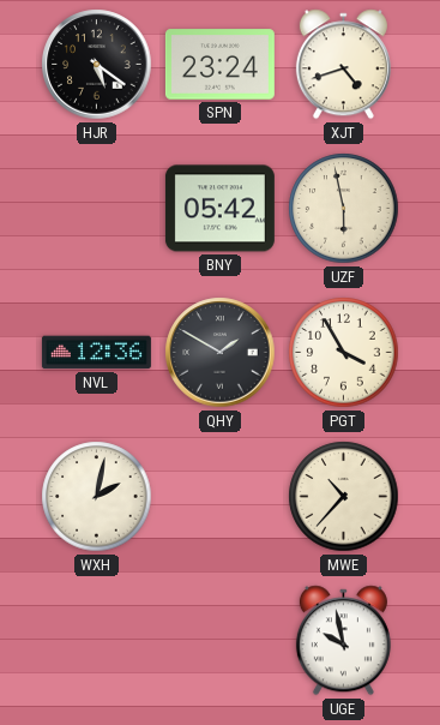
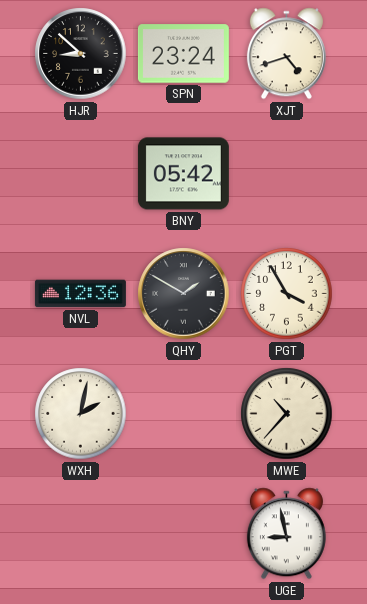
HJR: 5:21 -> 8:52
UZF: 5:58 -> none
UGE: 9:58 -> 8:58
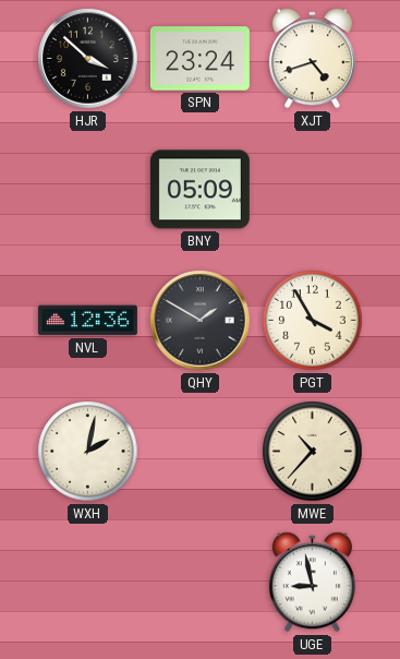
HJR: 8:52 -> 3:52
BNY: 05:42 -> 05:09
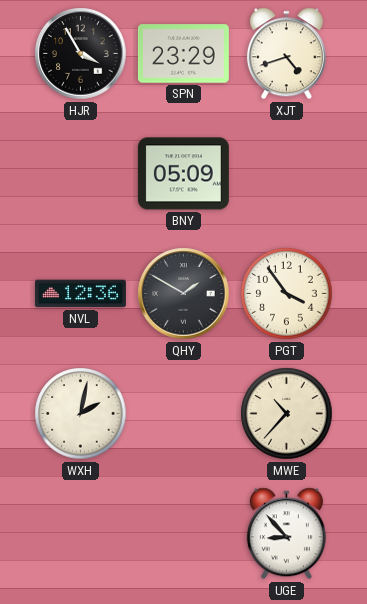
HJR: 3:52 -> 3:55
SPN: 23:24 -> 23:29
PGT: 3:55 -> 3:54
UGE: 8:58 -> 8:53
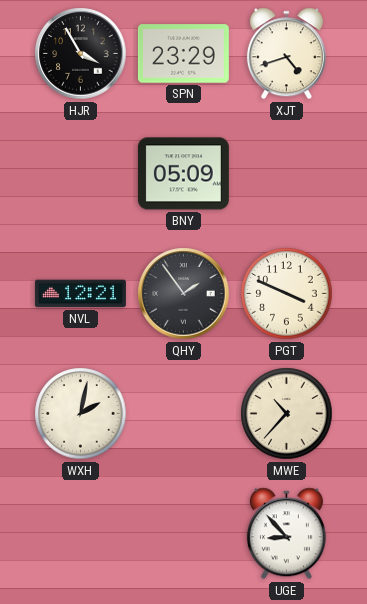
NVL: 12:36 -> 12:21
QHY: 1:50 -> 1:54
PGT: 3:54 -> 3:49
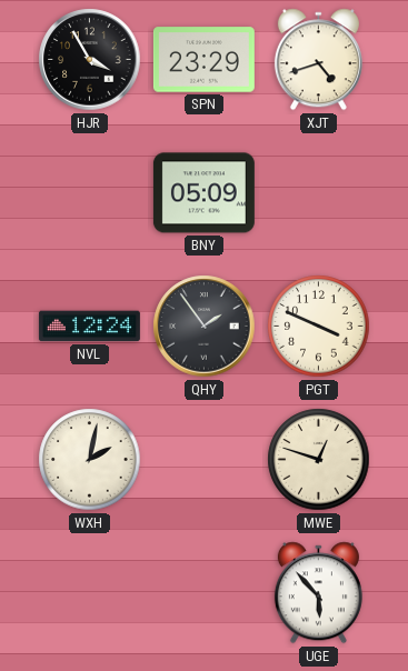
NVL: 12:21 -> 12:24
MWE: 10:37 -> 12:48
UGE: 8:53 -> 5:53
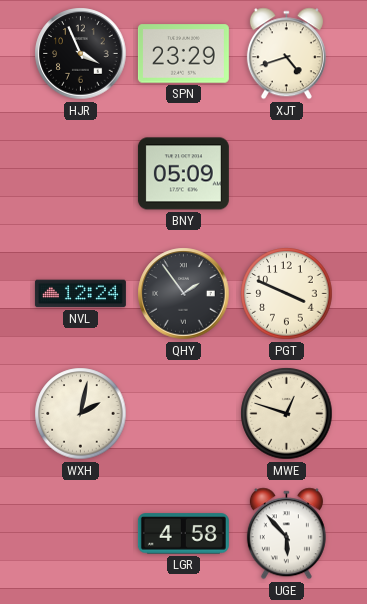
HJR: 3:55 -> 3:56
LGR: none -> 4:58
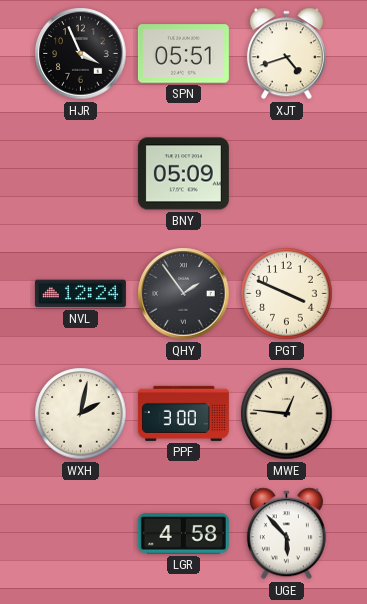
SPN: 23:29 -> 05:51
PPF: none -> 3:00
MWE: 12:48 -> 12:46
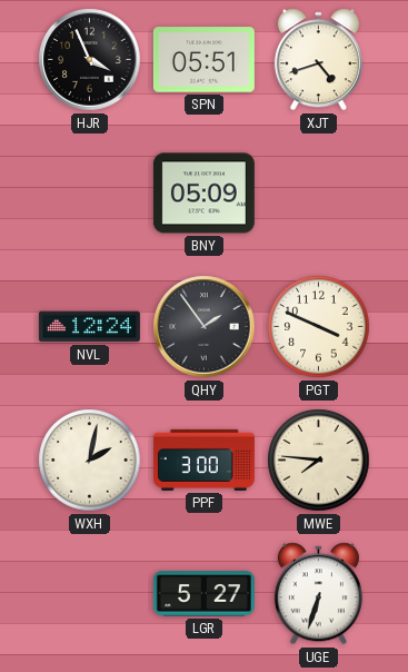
MWE: 12:46 -> 7:46
LGR: 4:58 -> 5:27
UGE: 5:53 -> 6:33
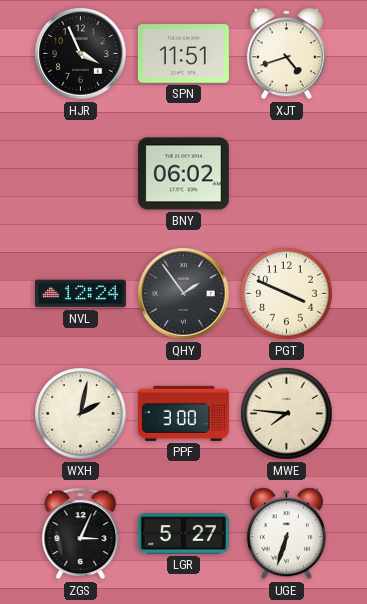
SPN: 05:51 -> 11:51
BNY: 05:09 -> 06:02
ZGS: none -> 3:04
